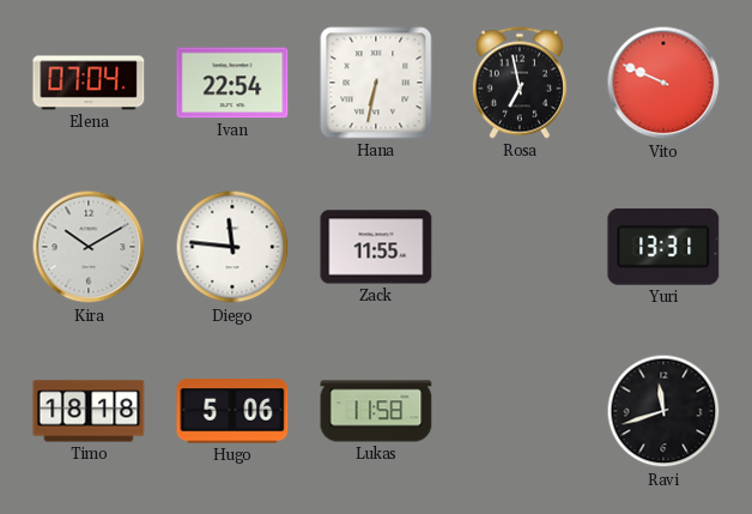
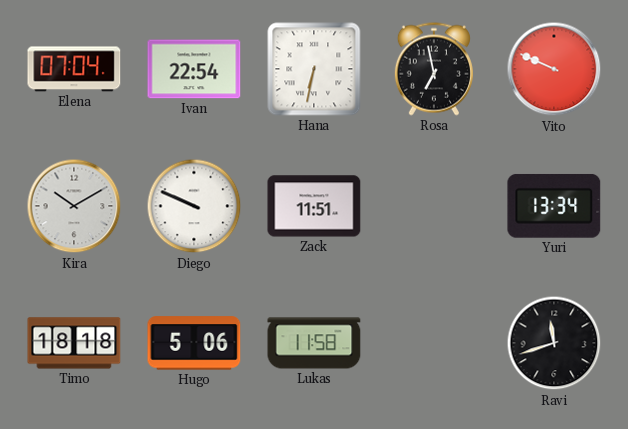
Diego: 11:46 -> 9:49
Zack: 11:55 -> 11:51
Yuri: 13:31 -> 13:34
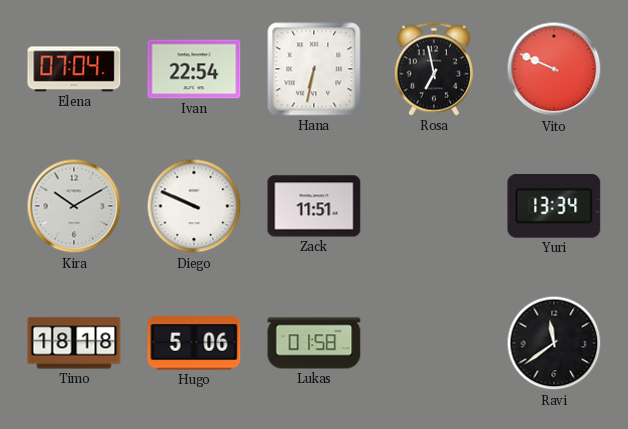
Lukas: 11:58 -> 01:58
Ravi: 11:42 -> 11:39
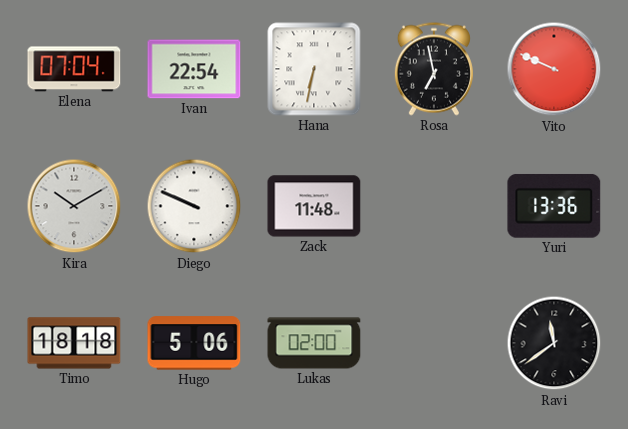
Zack: 11:51 -> 11:48
Yuri: 13:34 -> 13:36
Lukas: 01:58 -> 02:00
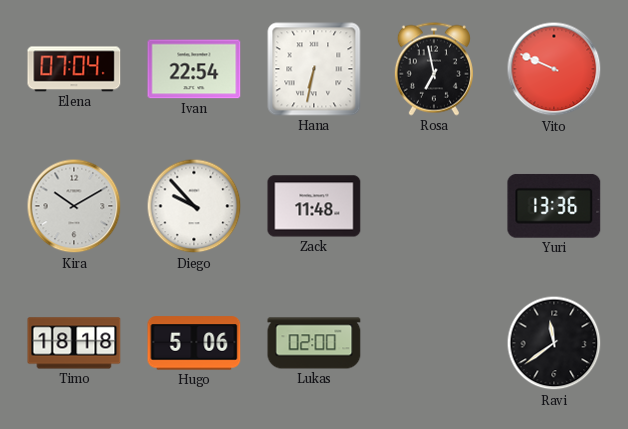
Diego: 9:49 -> 9:53
